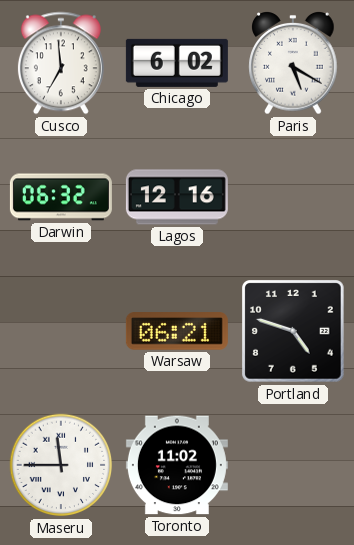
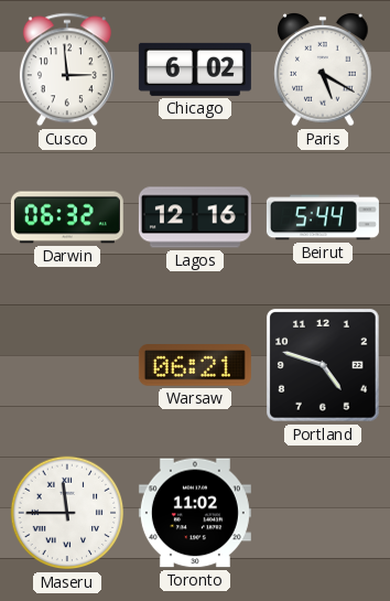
Cusco: 6:59 -> 2:59
Beirut: none -> 5:44
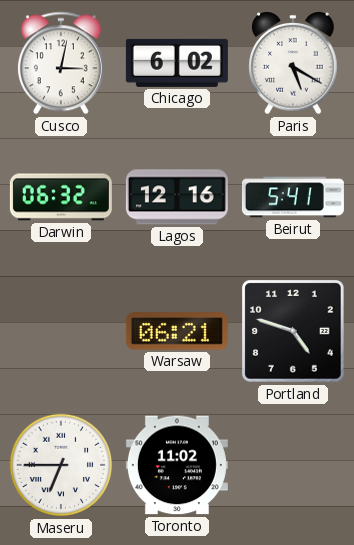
Cusco: 2:59 -> 3:02
Beirut: 5:44 -> 5:41
Maseru: 11:45 -> 6:45
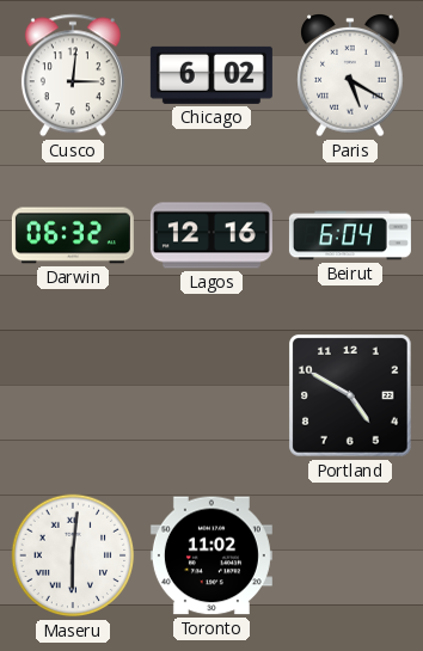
Cusco: 3:02 -> 3:01
Beirut: 5:41 -> 6:04
Warsaw: 06:21 -> none
Portland: 4:48 -> 4:50
Maseru: 6:45 -> 6:01
